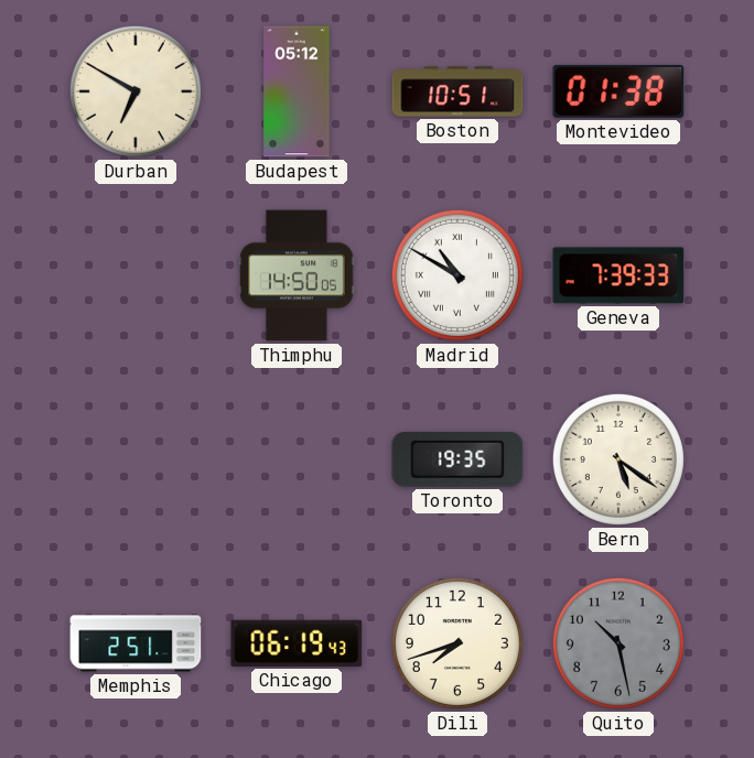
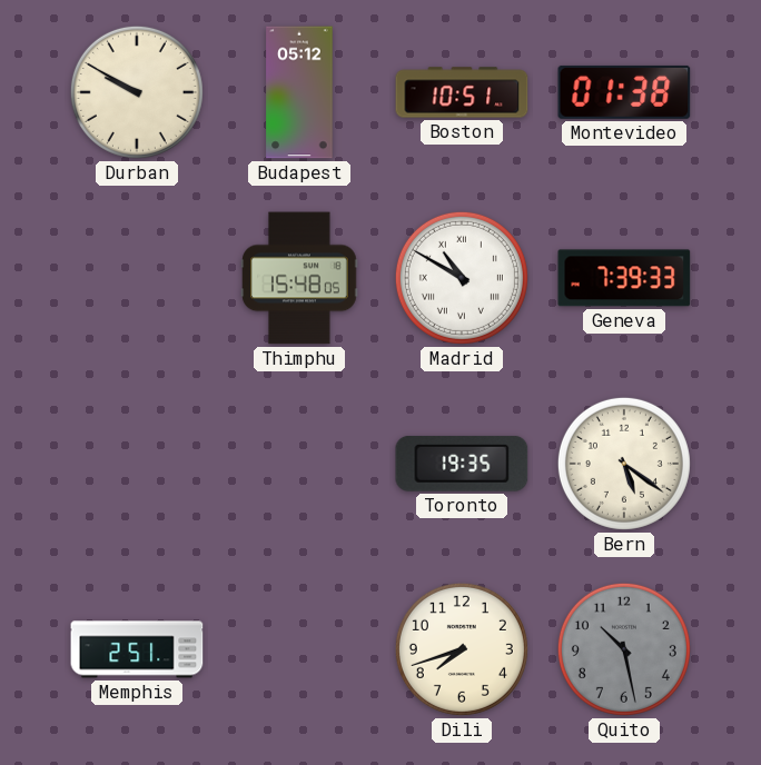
Durban: 6:50 -> 9:50
Thimphu: 14:50 -> 15:48
Chicago: 06:19 -> none
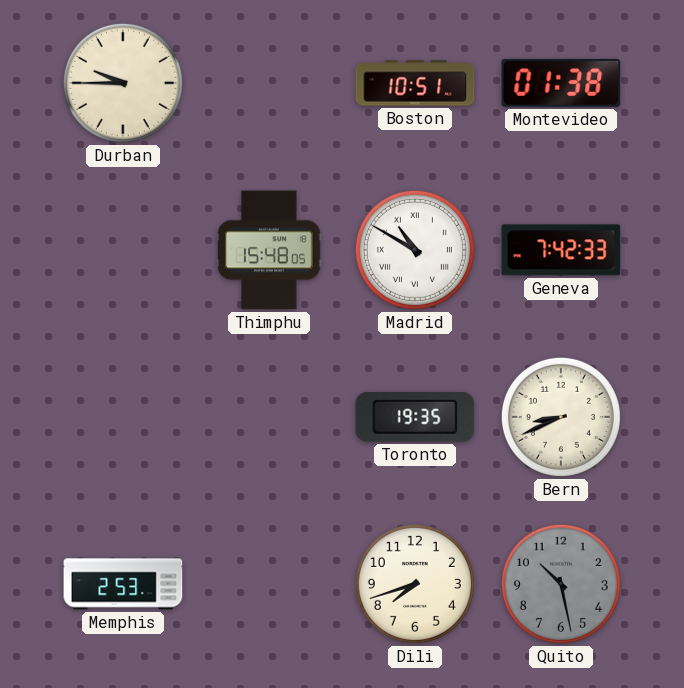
Durban: 9:50 -> 9:45
Budapest: 05:12 -> none
Geneva: 7:39 -> 7:42
Bern: 5:21 -> 8:41
Memphis: 2:51 -> 2:53
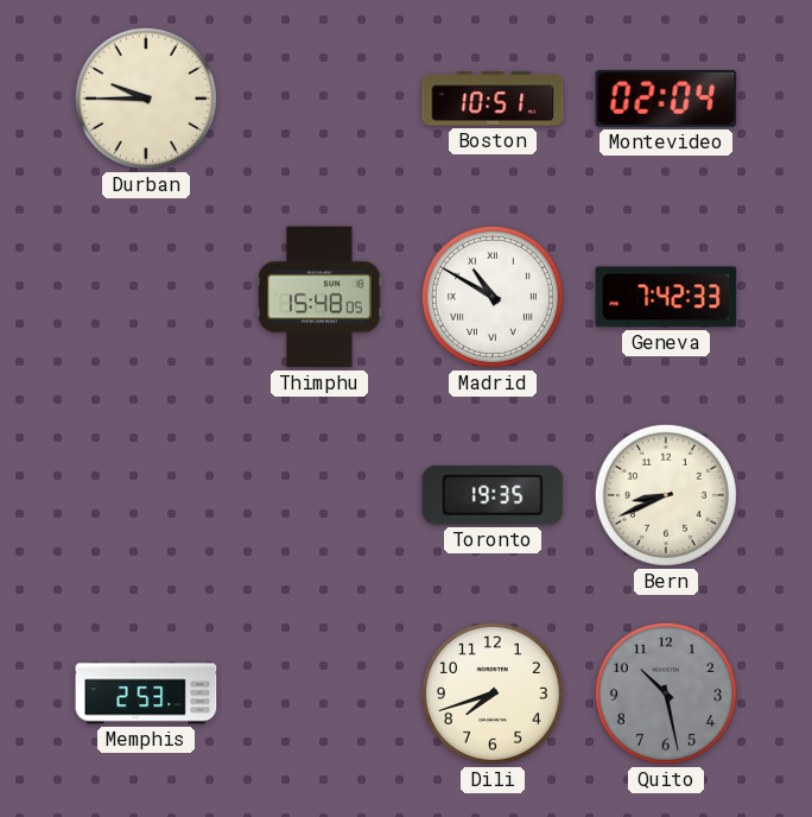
Montevideo: 01:38 -> 02:04
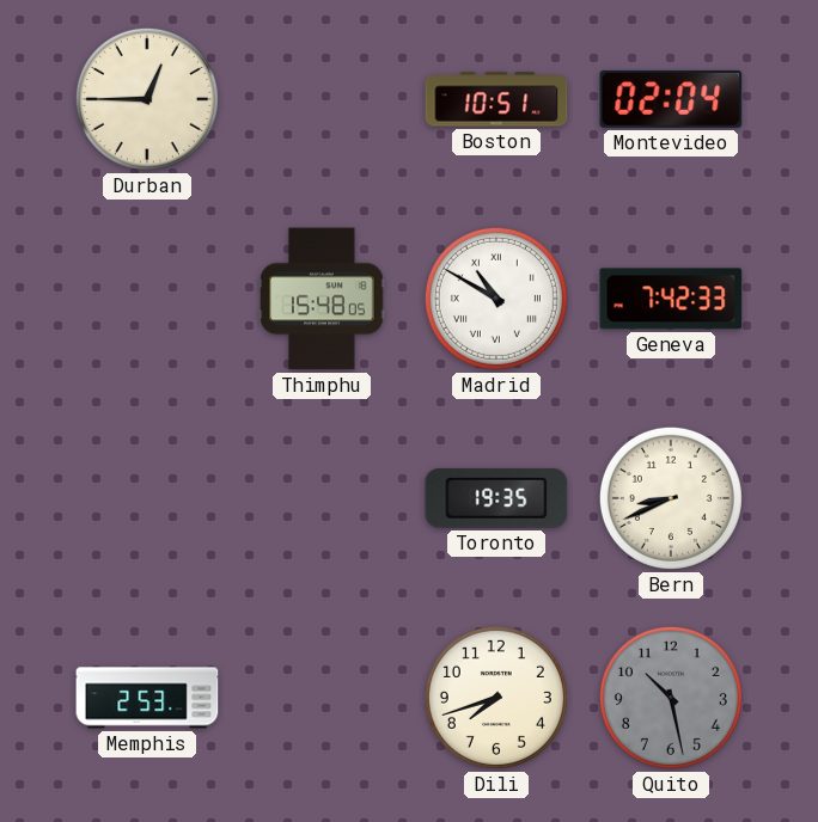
Durban: 9:45 -> 12:45
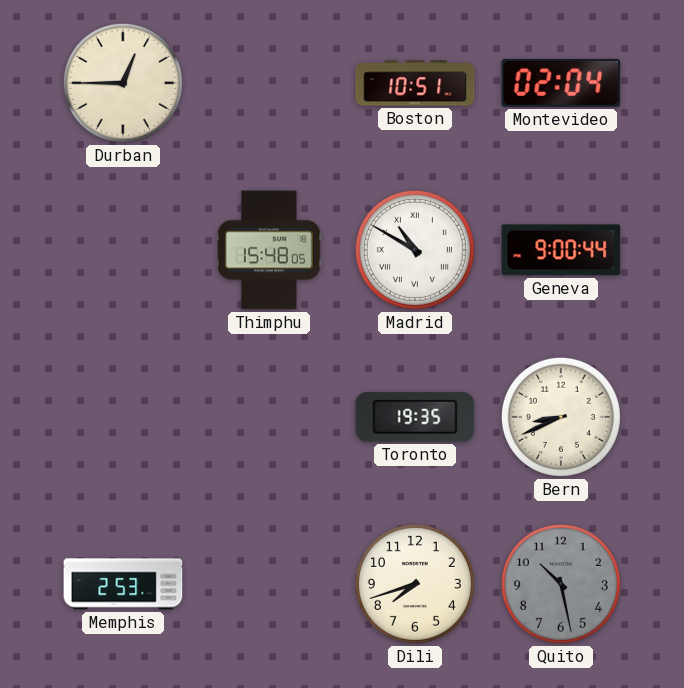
Geneva: 7:42 -> 9:00
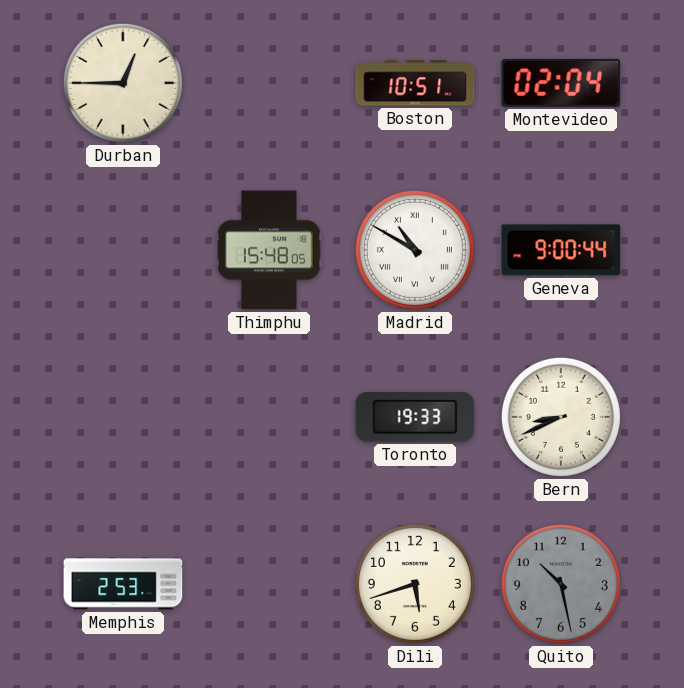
Toronto: 19:35 -> 19:33
Dili: 7:42 -> 5:42
